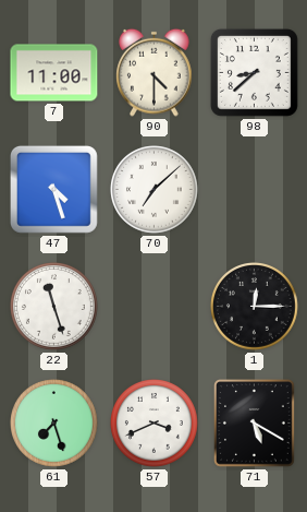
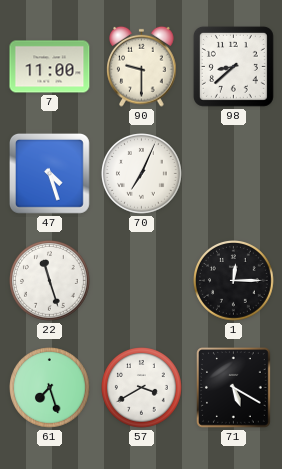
90: 4:30 -> 9:30
70: 7:08 -> 7:04
57: 3:41 -> 3:40
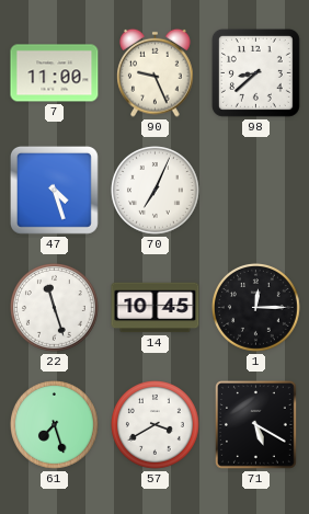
90: 9:30 -> 9:26
14: none -> 10:45
